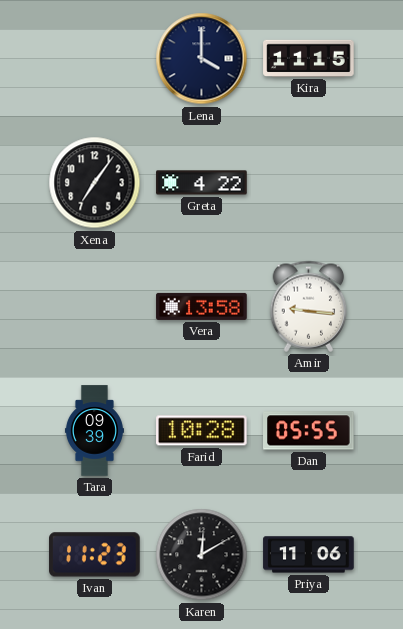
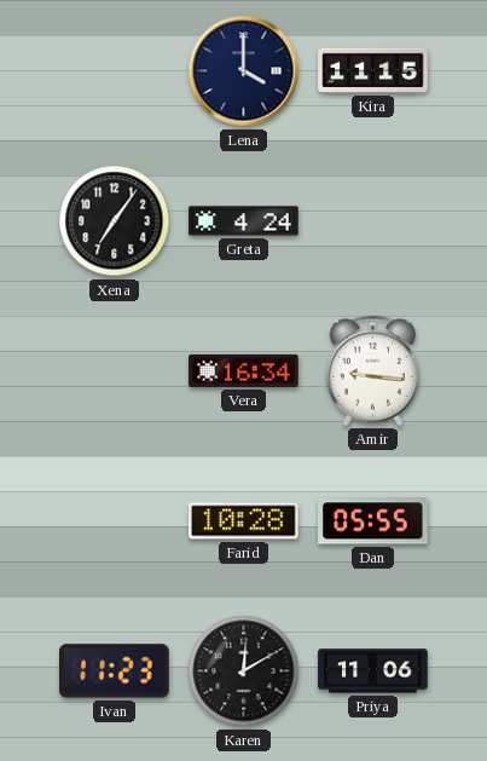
Greta: 4:22 -> 4:24
Vera: 13:58 -> 16:34
Tara: 09:39 -> none
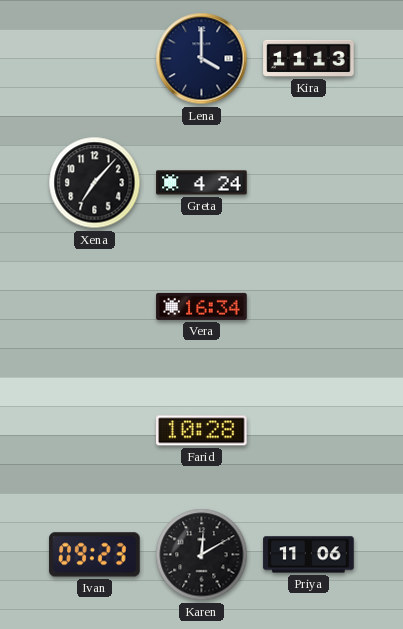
Kira: 11:15 -> 11:13
Xena: 7:06 -> 7:07
Amir: 9:16 -> none
Dan: 05:55 -> none
Ivan: 11:23 -> 09:23
